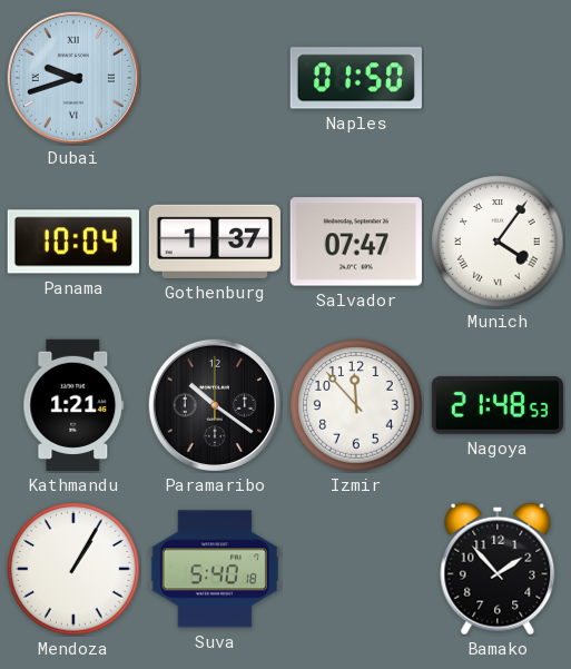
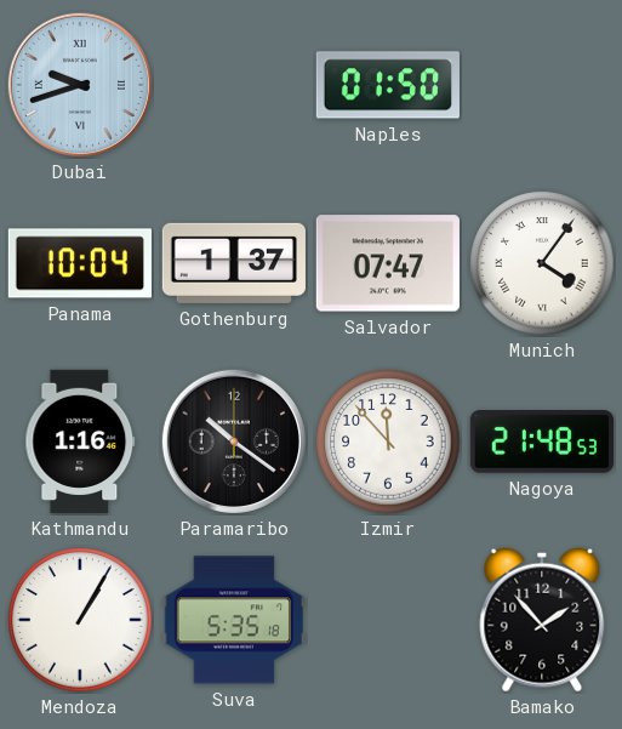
Kathmandu: 1:21 -> 1:16
Suva: 5:40 -> 5:35
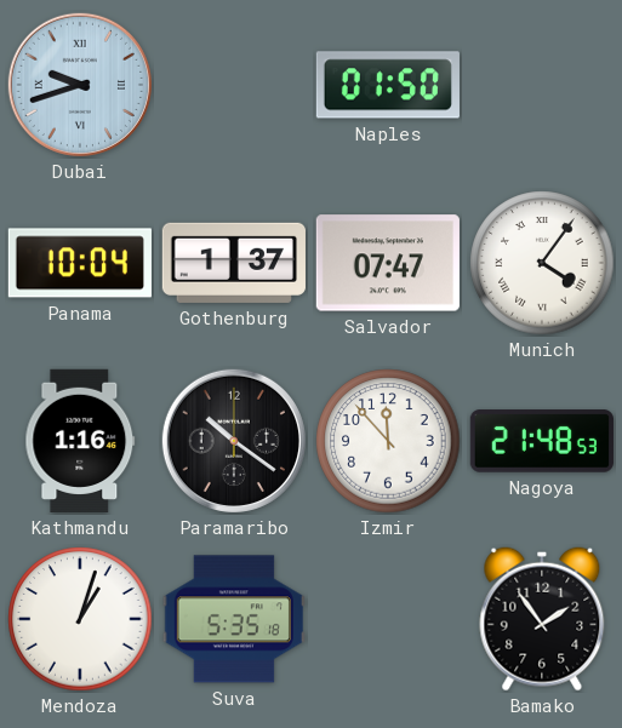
Mendoza: 1:05 -> 1:03
Bamako: 1:53 -> 1:54
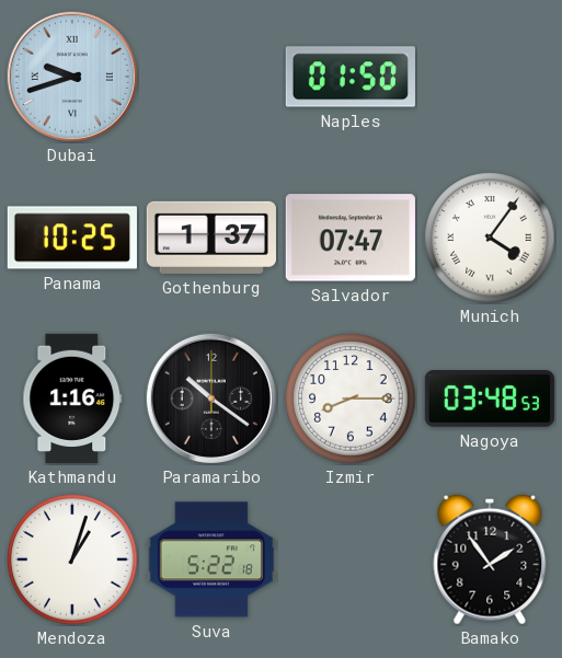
Panama: 10:04 -> 10:25
Izmir: 11:53 -> 8:15
Nagoya: 21:48 -> 03:48
Suva: 5:35 -> 5:22
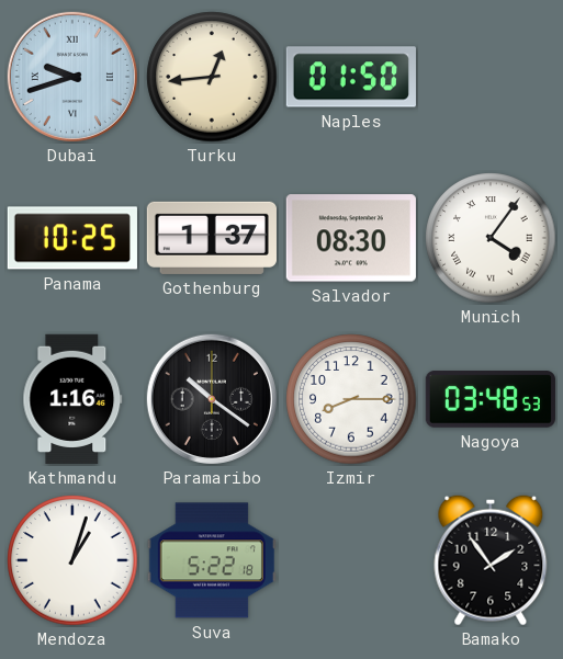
Turku: none -> 12:44
Salvador: 07:47 -> 08:30
